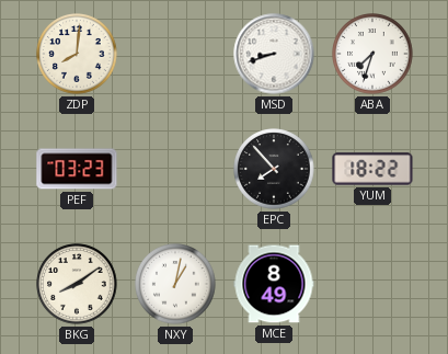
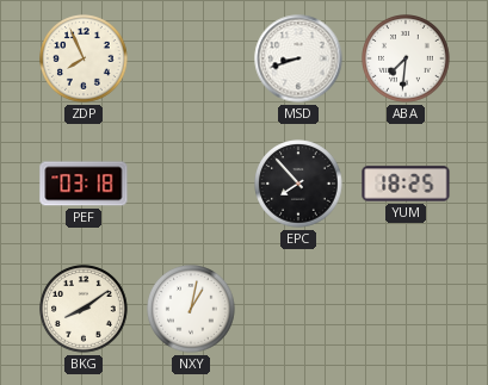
ZDP: 8:01 -> 7:56
ABA: 7:33 -> 7:31
PEF: 03:23 -> 03:18
YUM: 18:22 -> 18:25
MCE: 8:49 -> none
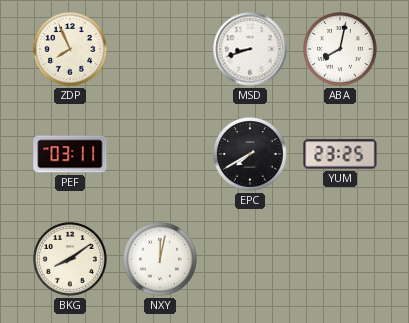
ABA: 7:31 -> 8:02
PEF: 03:18 -> 03:11
EPC: 7:53 -> 7:40
YUM: 18:25 -> 23:25
NXY: 1:02 -> 12:02
